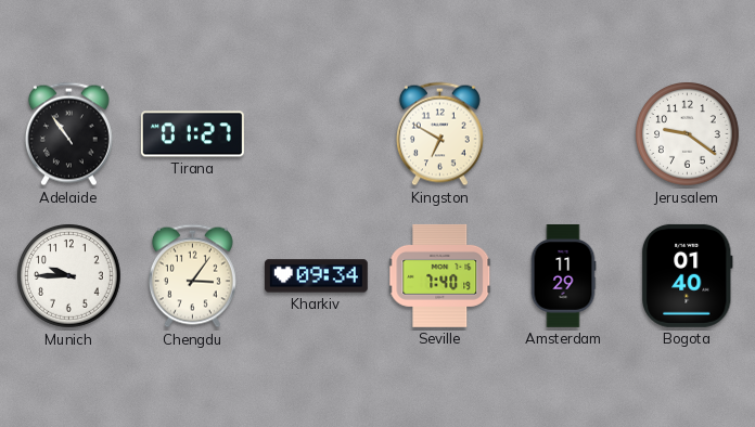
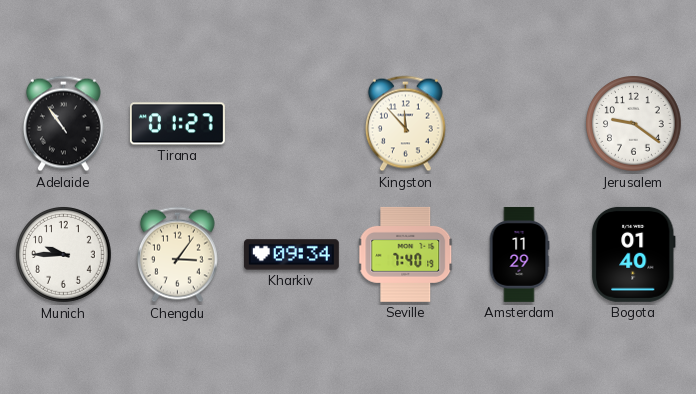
Kingston: 6:50 -> 11:53
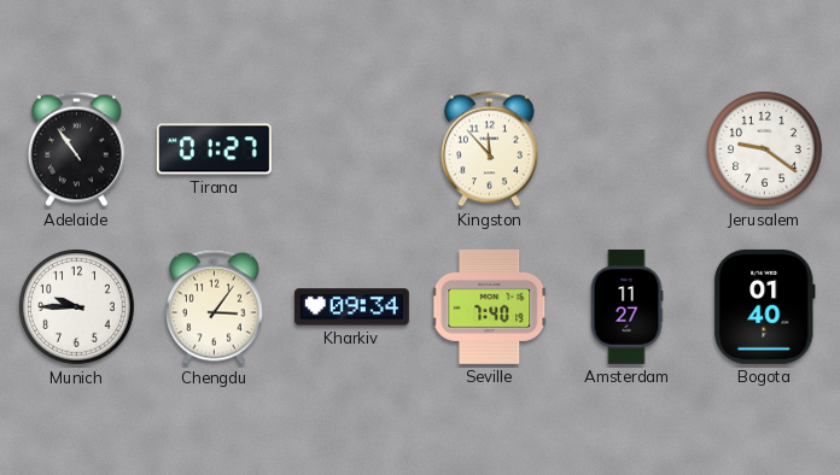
Amsterdam: 11:29 -> 11:27
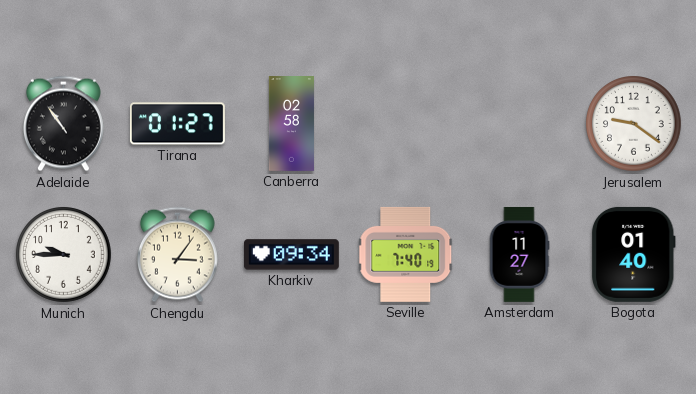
Canberra: none -> 02:58
Kingston: 11:53 -> none
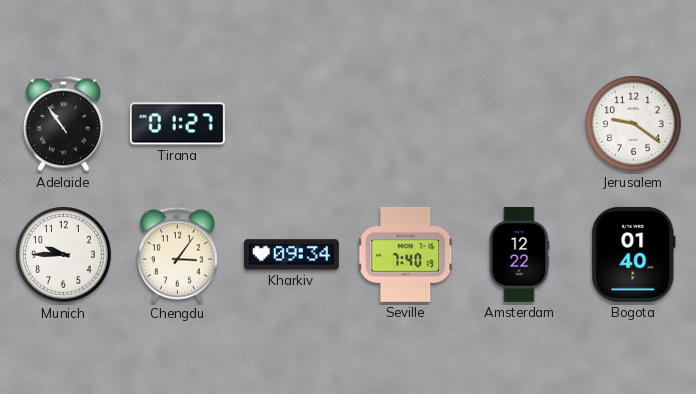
Canberra: 02:58 -> none
Amsterdam: 11:27 -> 12:22
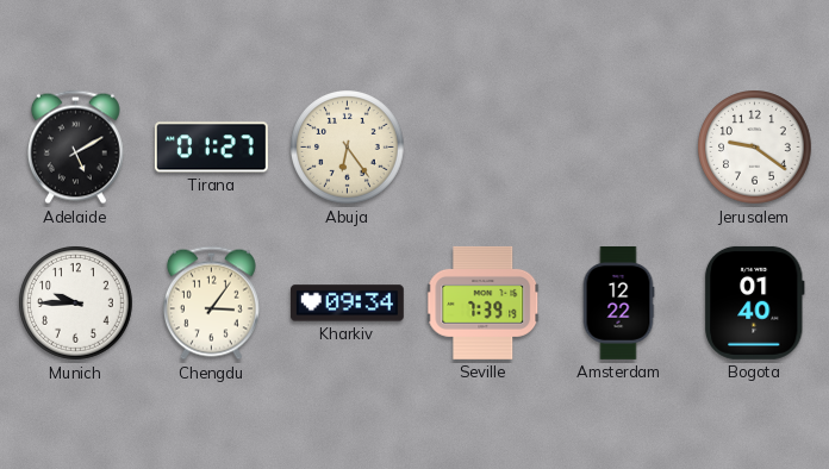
Adelaide: 10:54 -> 5:10
Abuja: none -> 6:24
Seville: 7:40 -> 7:39
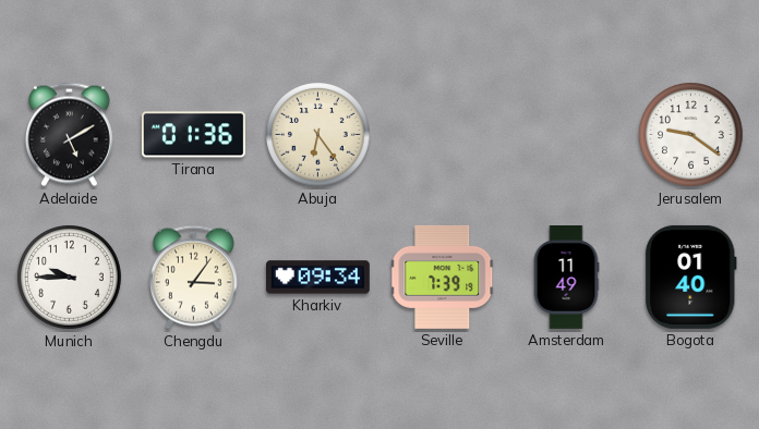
Tirana: 01:27 -> 01:36
Amsterdam: 12:22 -> 11:49
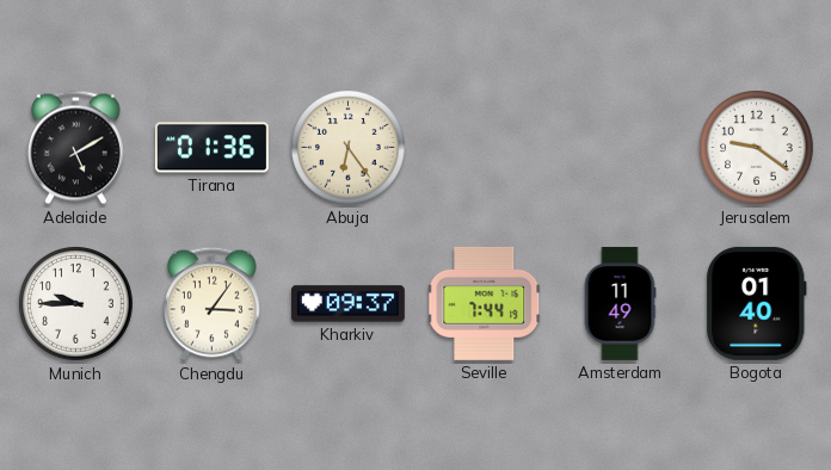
Kharkiv: 09:34 -> 09:37
Seville: 7:39 -> 7:44
